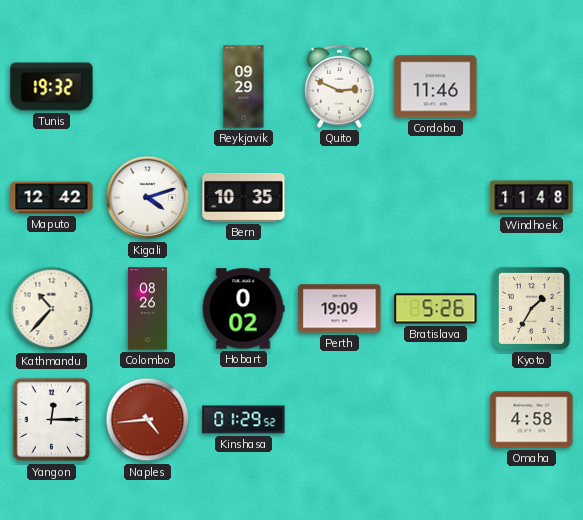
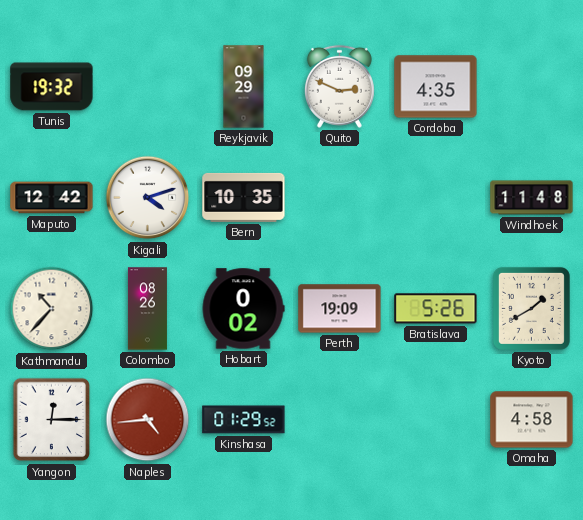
Cordoba: 11:46 -> 4:35
Kyoto: 1:35 -> 1:40
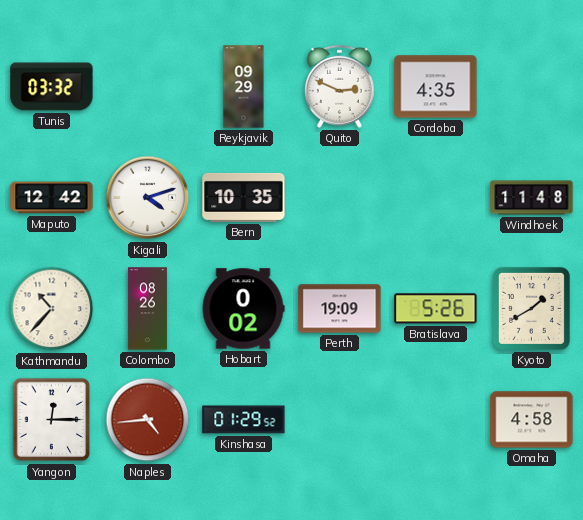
Tunis: 19:32 -> 03:32
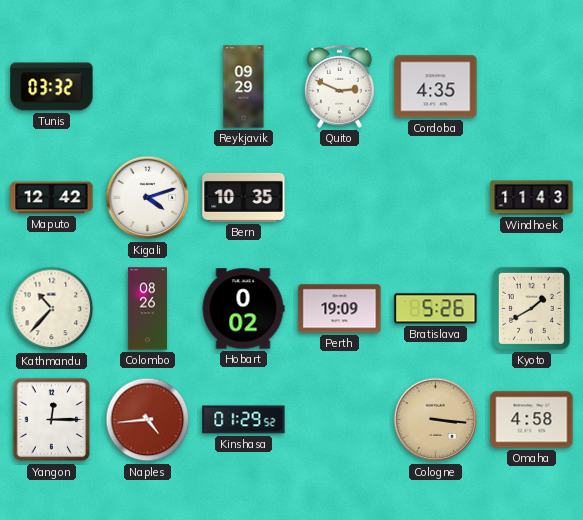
Windhoek: 11:48 -> 11:43
Cologne: none -> 3:16
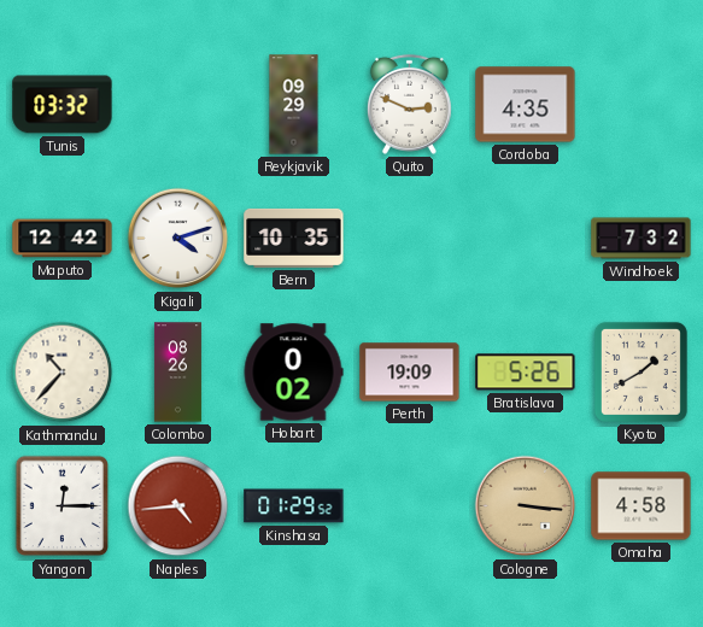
Windhoek: 11:43 -> 7:32
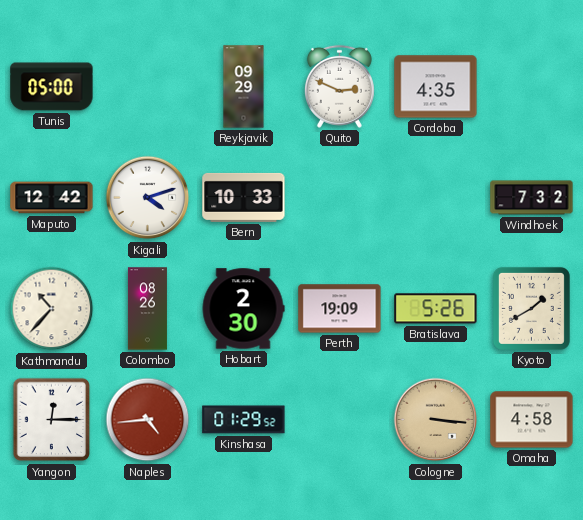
Tunis: 03:32 -> 05:00
Bern: 10:35 -> 10:33
Hobart: 0:02 -> 2:30
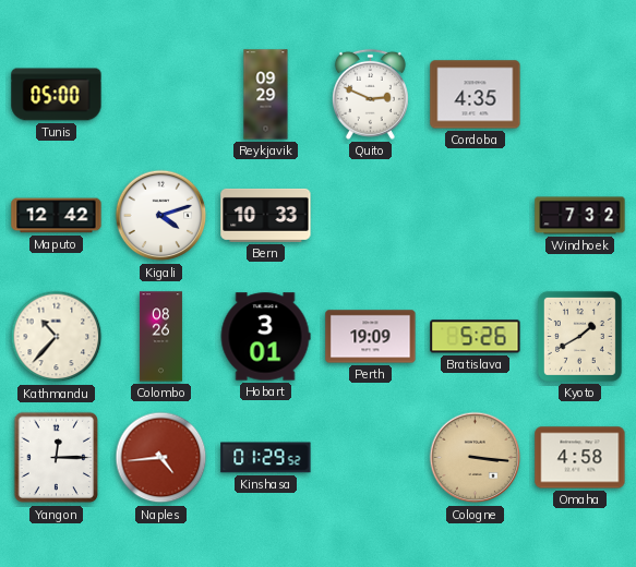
Hobart: 2:30 -> 3:01
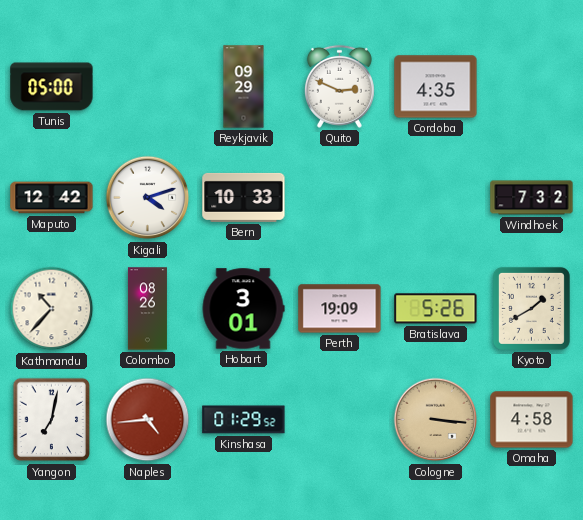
Yangon: 12:15 -> 7:02
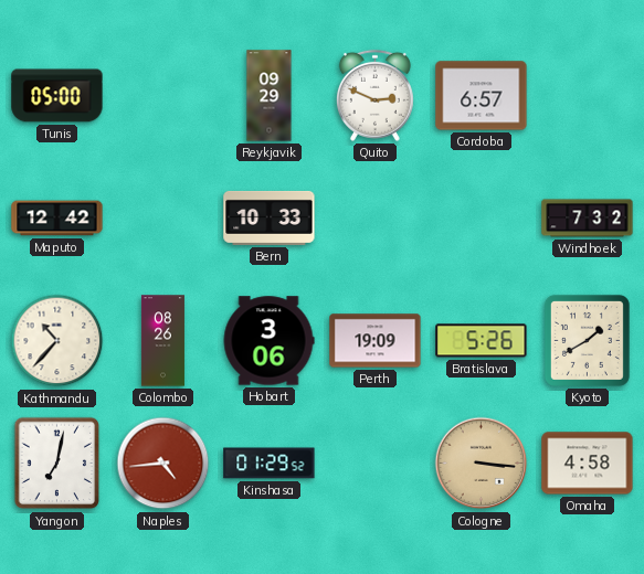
Cordoba: 4:35 -> 6:57
Kigali: 4:12 -> none
Hobart: 3:01 -> 3:06
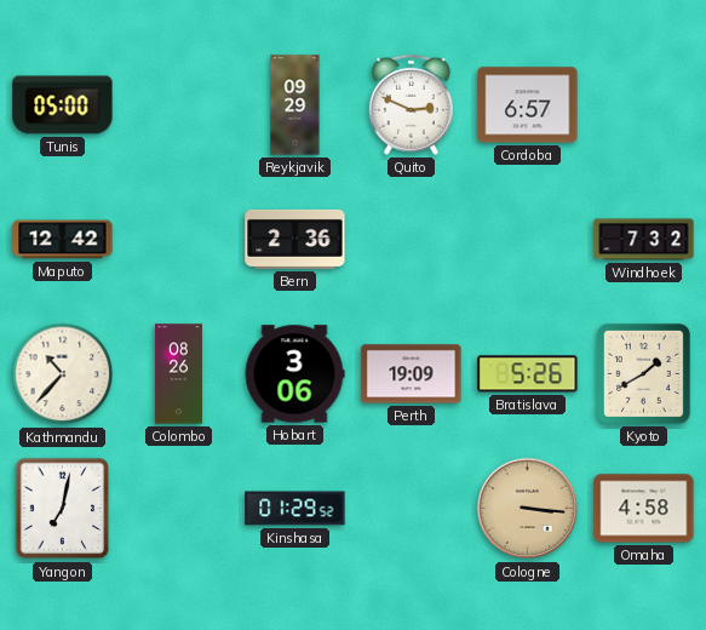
Bern: 10:33 -> 2:36
Naples: 4:44 -> none
